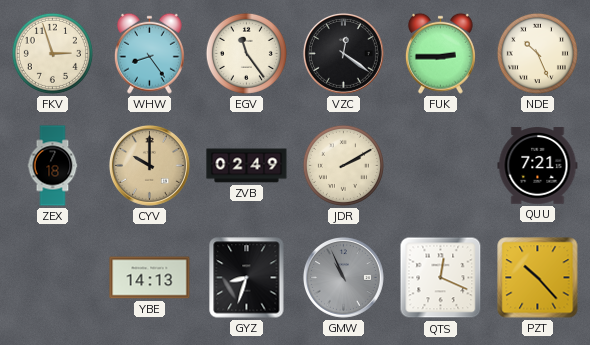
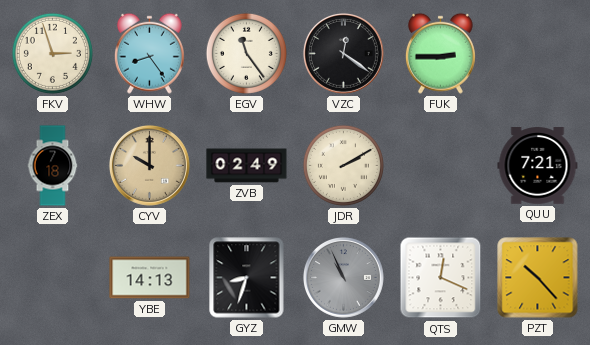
NDE: 10:26 -> none
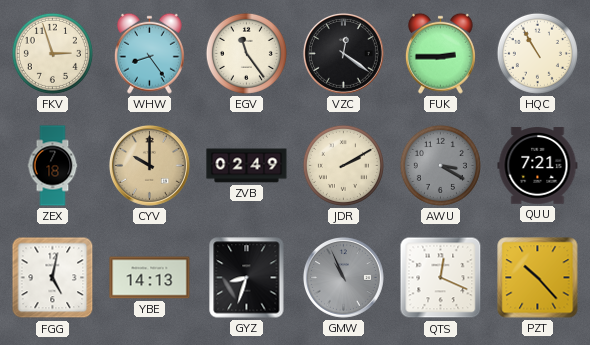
HQC: none -> 10:55
AWU: none -> 3:20
FGG: none -> 5:02
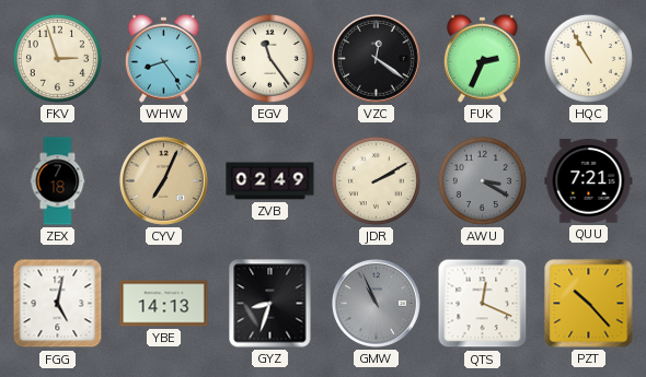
FUK: 2:45 -> 2:34
CYV: 10:00 -> 7:04
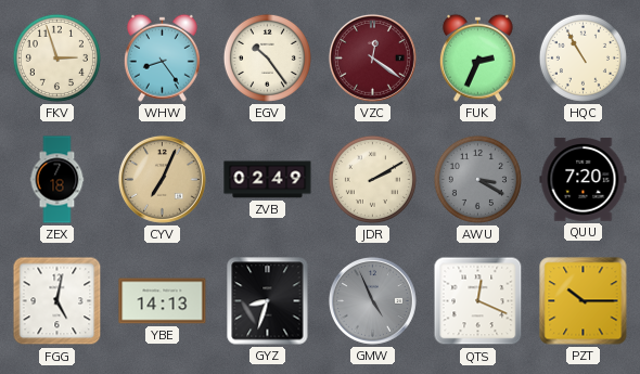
EGV: 11:24 -> 10:24
VZC dial: black -> burgundy
QUU: 7:21 -> 7:20
GMW: 10:56 -> 4:56
PZT: 10:23 -> 10:15
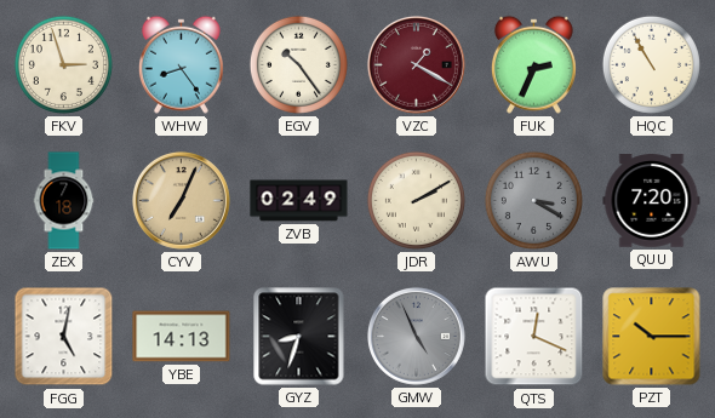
VZC: 12:21 -> 1:20
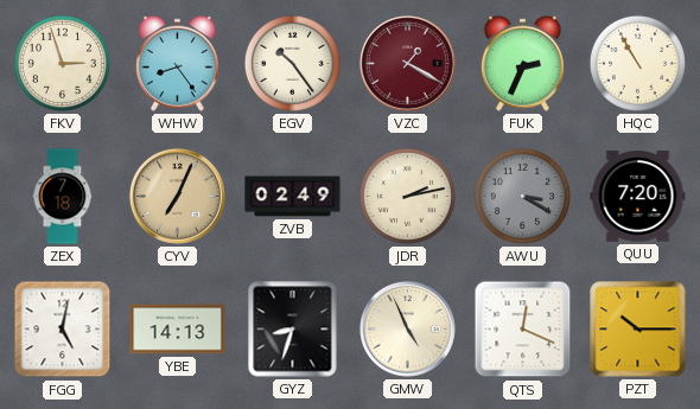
JDR: 2:10 -> 2:13
GMW dial: grey -> cream
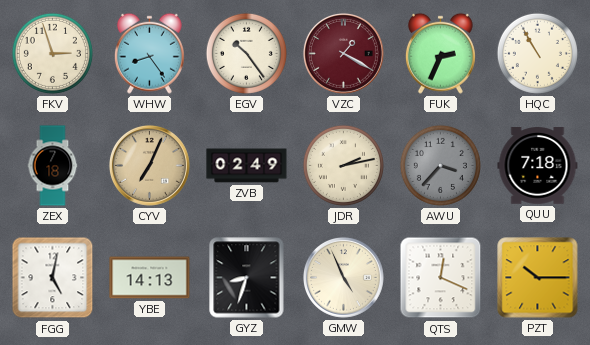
AWU: 3:20 -> 3:37
QUU: 7:20 -> 7:18
